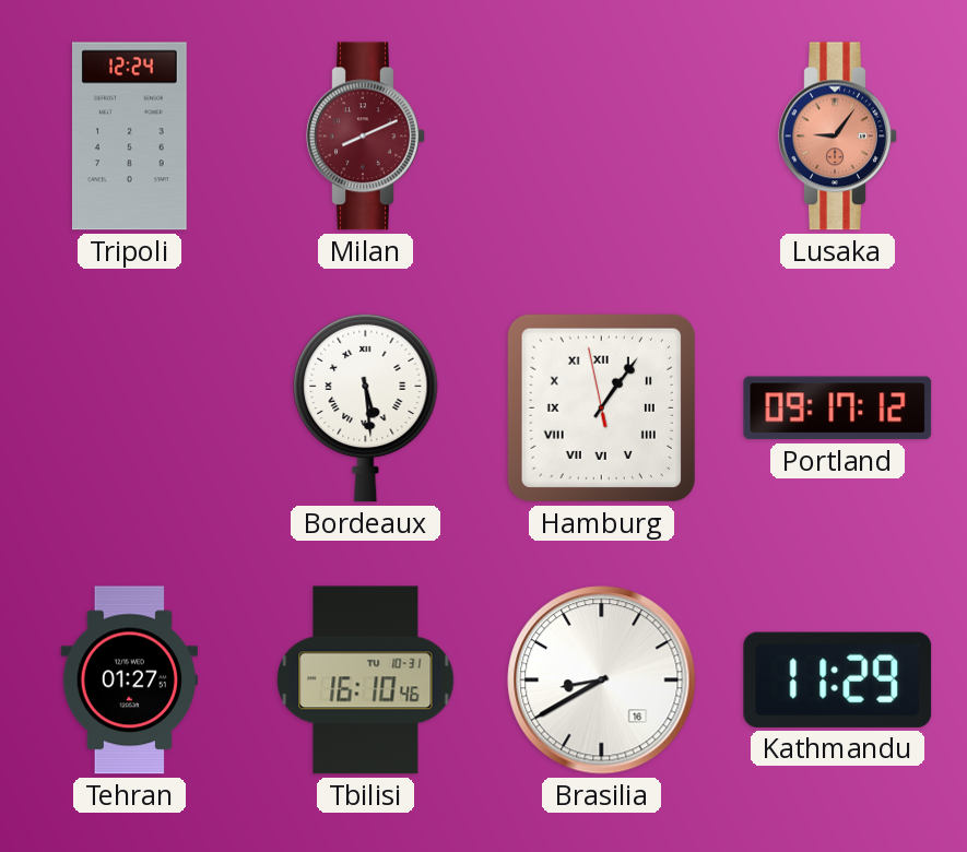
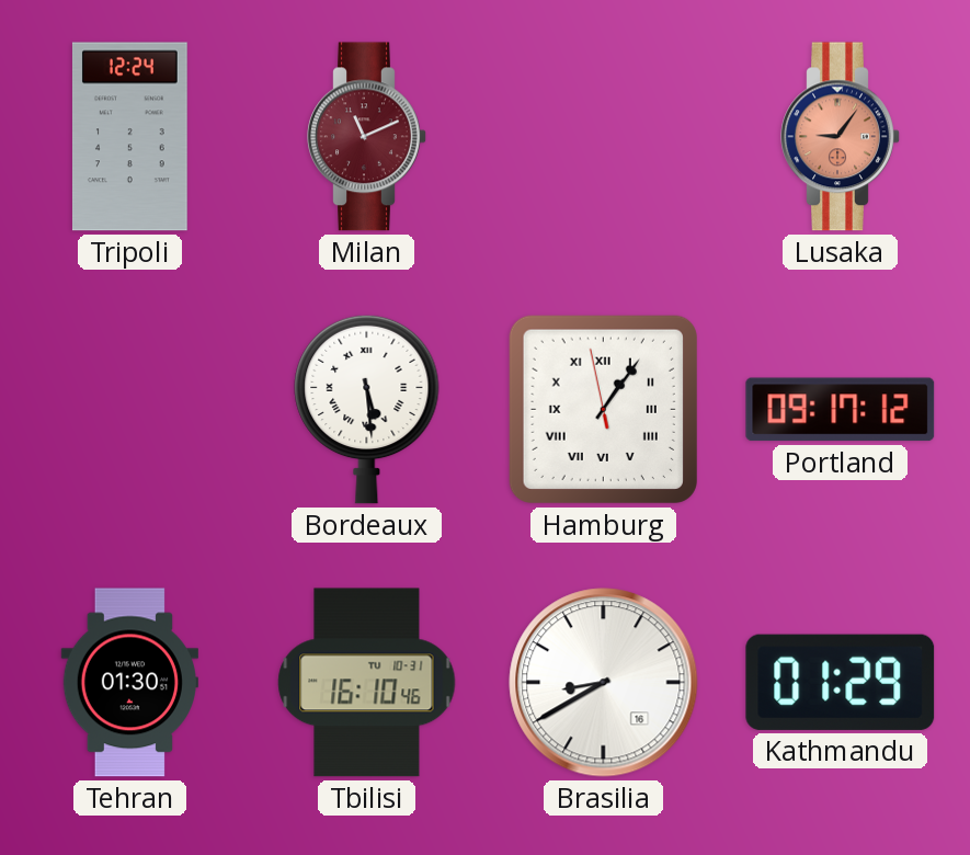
Milan: 8:11 -> 11:11
Tehran: 01:27 -> 01:30
Kathmandu: 11:29 -> 01:29
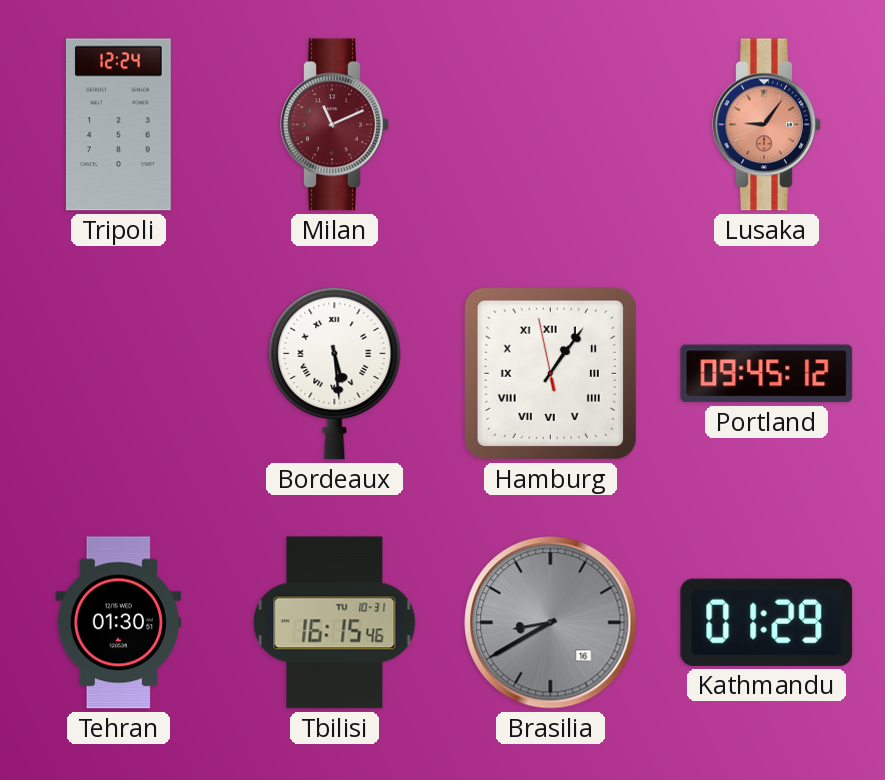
Portland: 09:17 -> 09:45
Tbilisi: 16:10 -> 16:15
Brasilia dial: white -> grey
